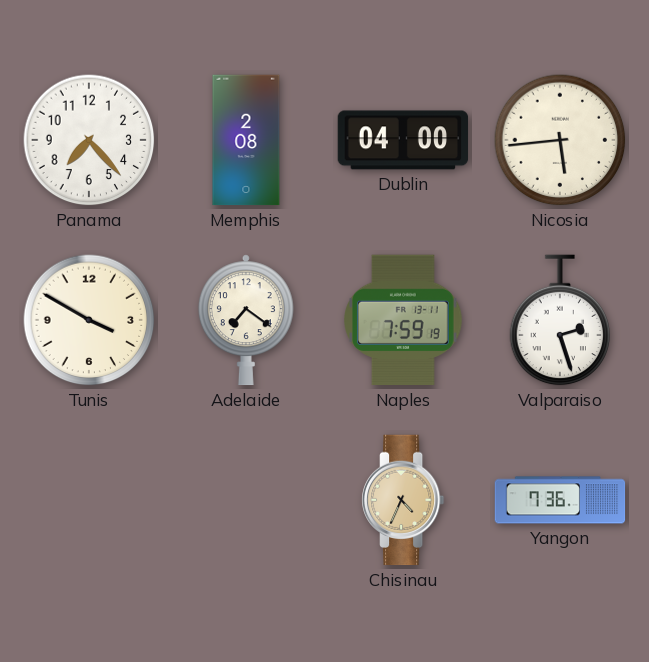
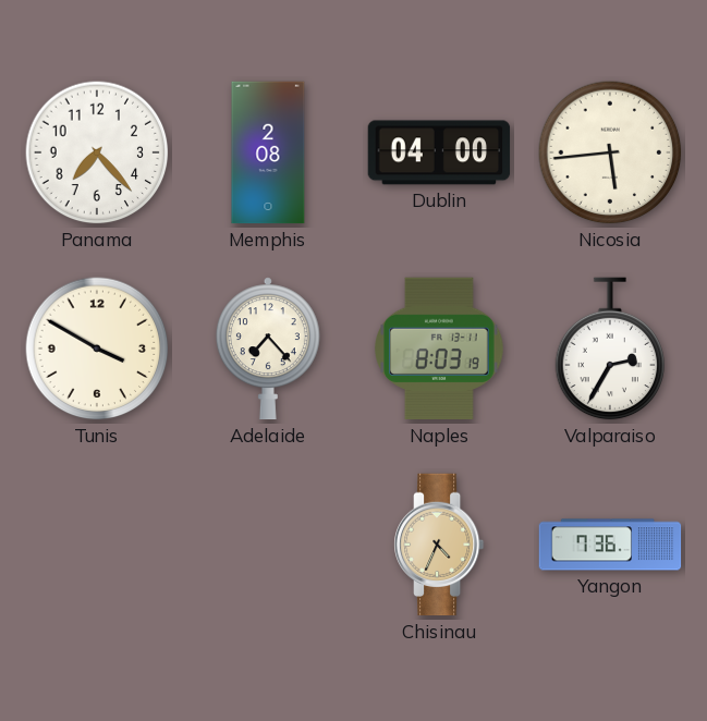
Adelaide: 7:21 -> 7:23
Naples: 7:59 -> 8:03
Valparaiso: 2:27 -> 2:35
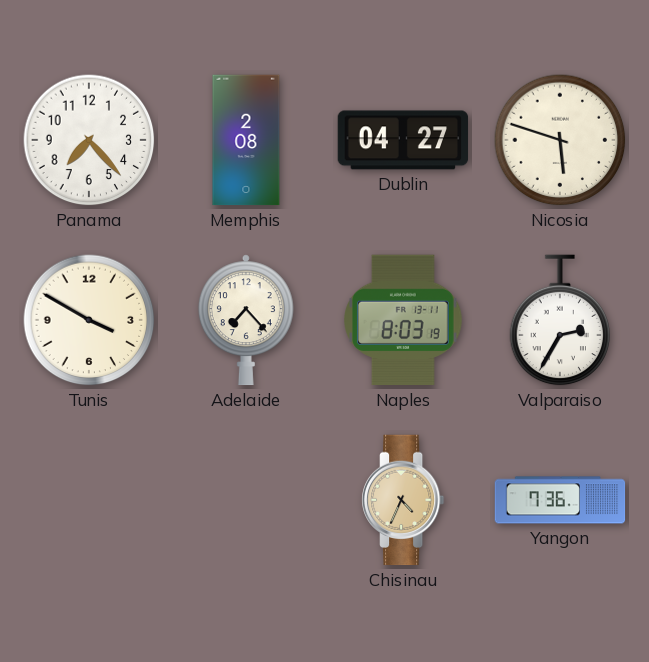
Dublin: 04:00 -> 04:27
Nicosia: 5:44 -> 5:48
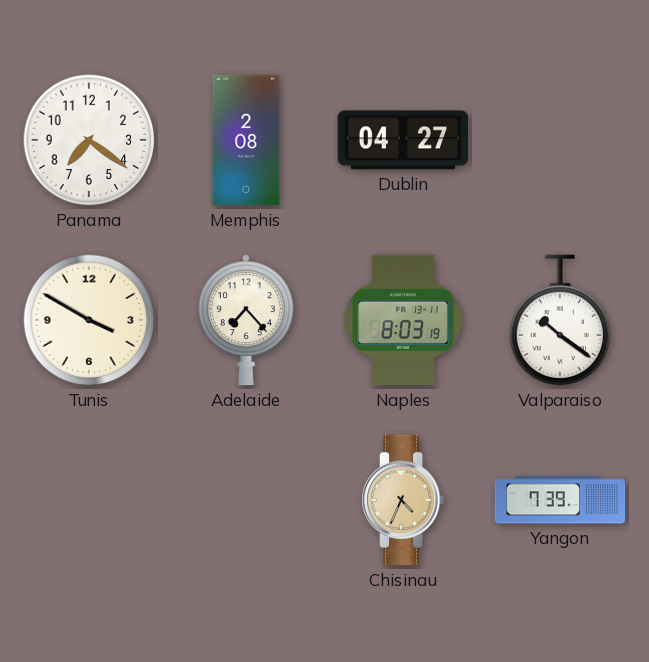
Panama: 7:23 -> 7:21
Nicosia: 5:48 -> none
Valparaiso: 2:35 -> 10:21
Yangon: 7:36 -> 7:39
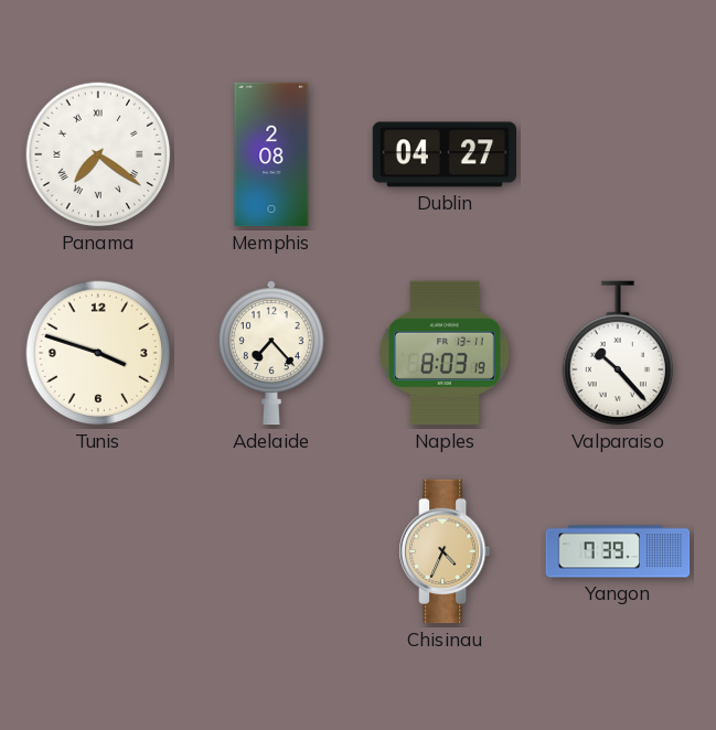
Panama numerals: Arabic -> Roman
Tunis: 3:50 -> 3:48
Valparaiso: 10:21 -> 10:23
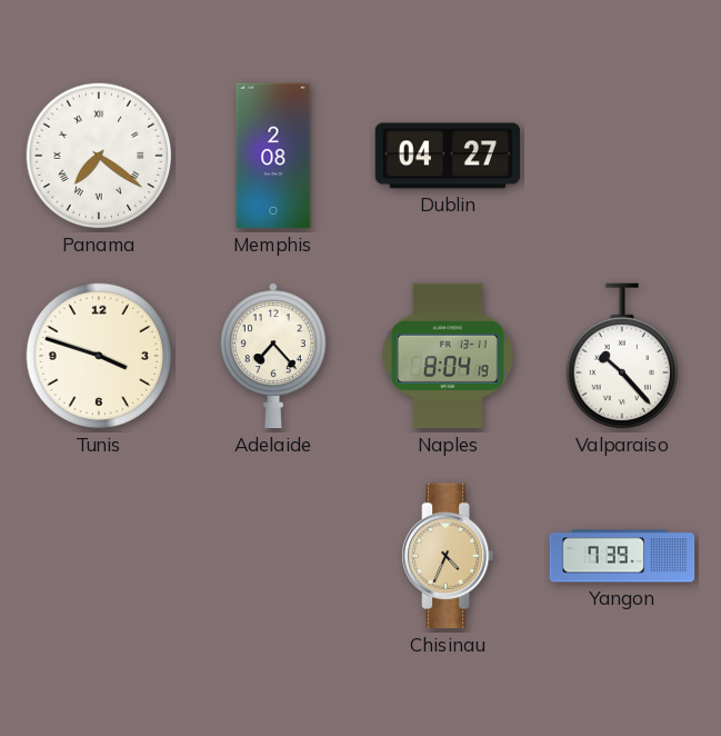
Naples: 8:03 -> 8:04
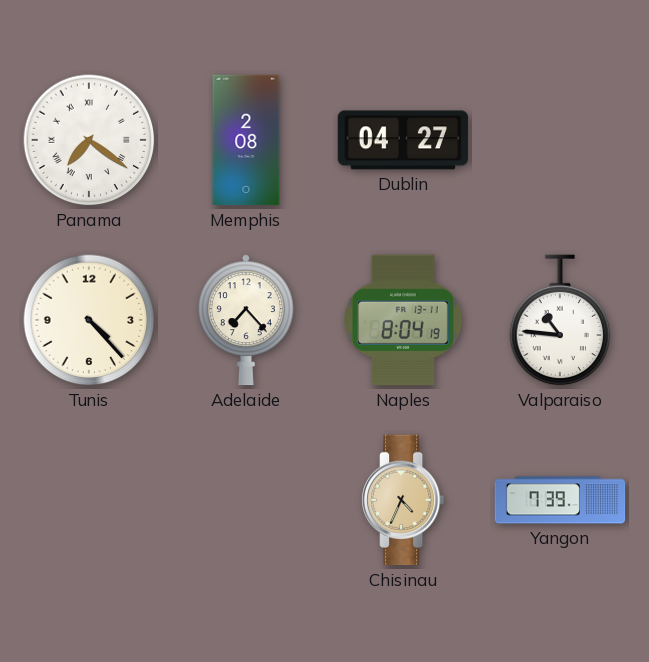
Tunis: 3:48 -> 4:23
Valparaiso: 10:23 -> 10:46
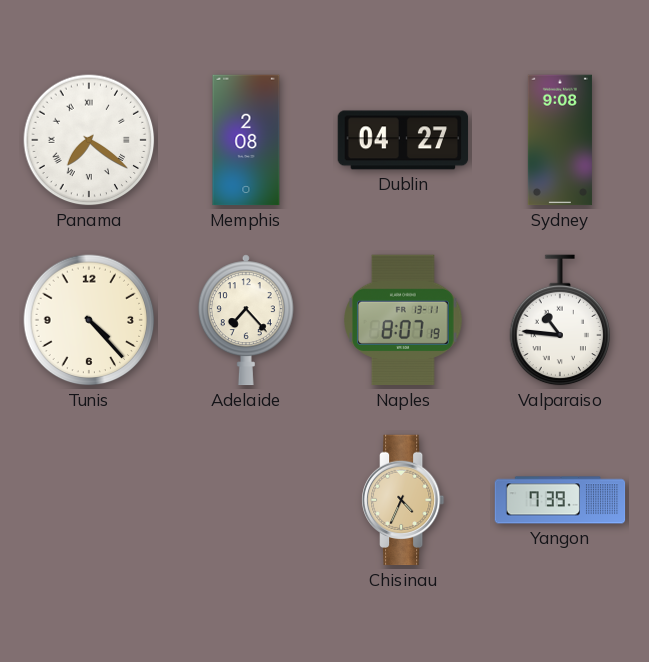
Sydney: none -> 9:08
Naples: 8:04 -> 8:07
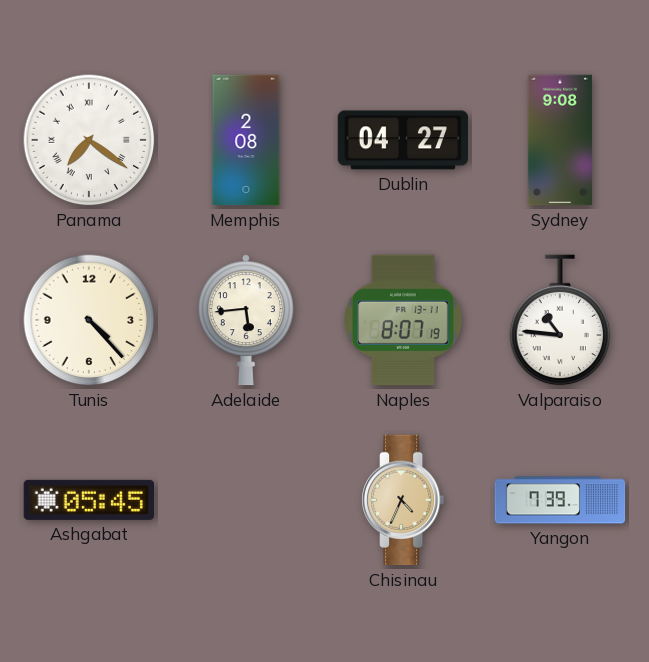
Adelaide: 7:23 -> 5:44
Ashgabat: none -> 05:45
